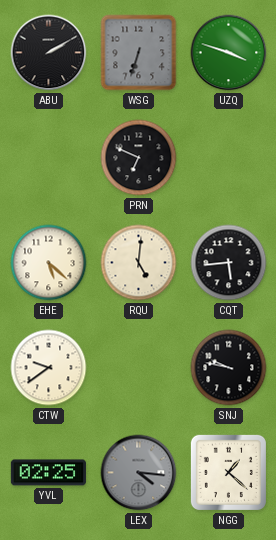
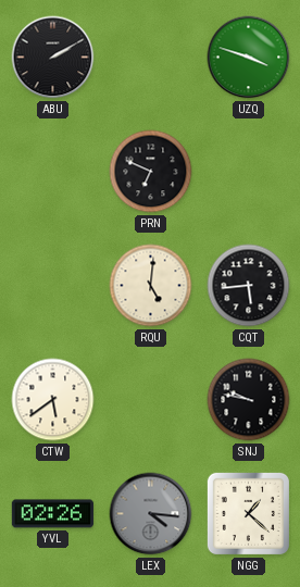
WSG: 6:33 -> none
EHE: 5:22 -> none
CTW: 9:39 -> 5:39
YVL: 02:25 -> 02:26
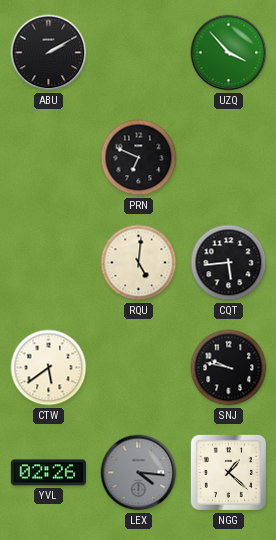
UZQ: 3:48 -> 3:53
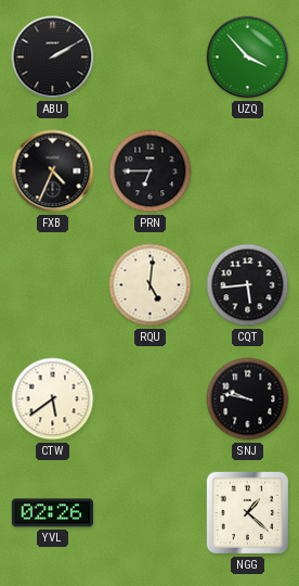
FXB: none -> 4:34
PRN: 6:49 -> 6:45
LEX: 4:16 -> none
